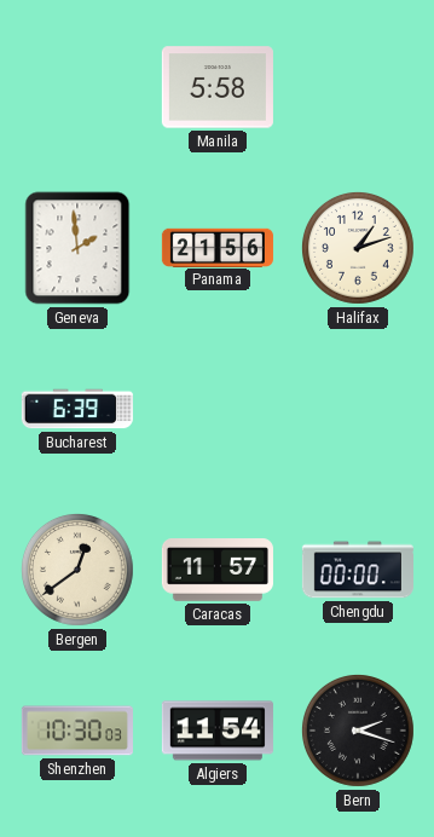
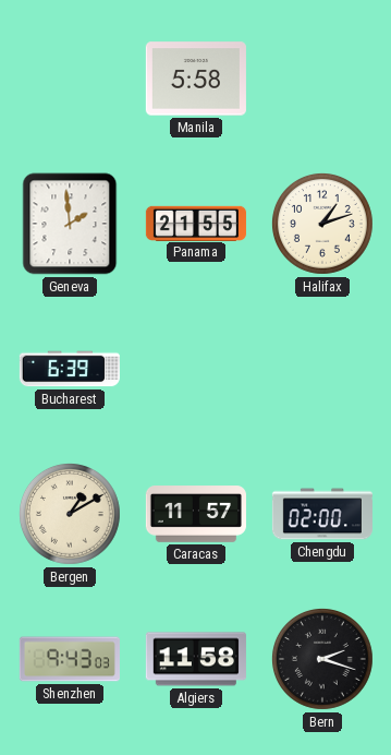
Panama: 21:56 -> 21:55
Bergen: 12:39 -> 1:10
Chengdu: 00:00 -> 02:00
Shenzhen: 10:30 -> 9:43
Algiers: 11:54 -> 11:58
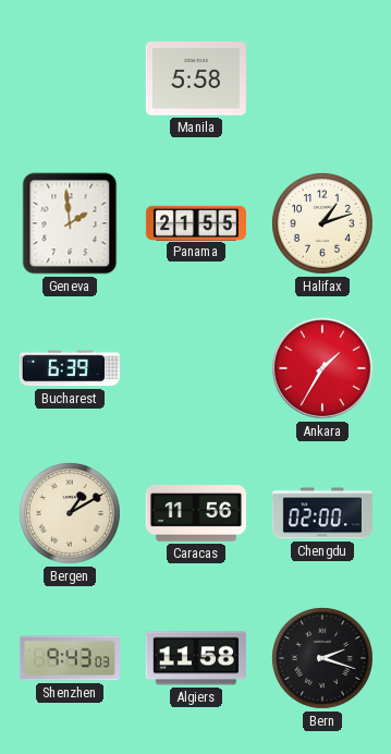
Ankara: none -> 1:35
Caracas: 11:57 -> 11:56
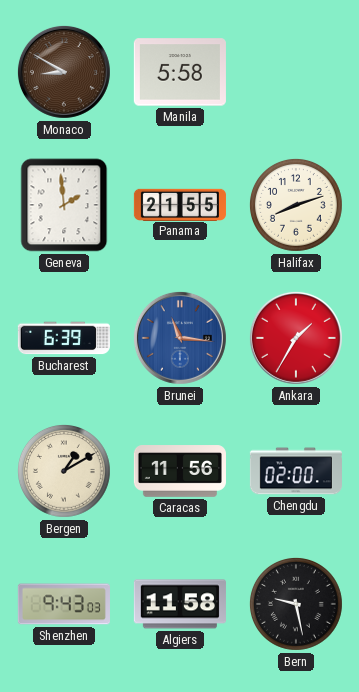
Monaco: none -> 8:50
Halifax: 1:12 -> 8:12
Brunei: none -> 11:16
Bern: 2:18 -> 9:28
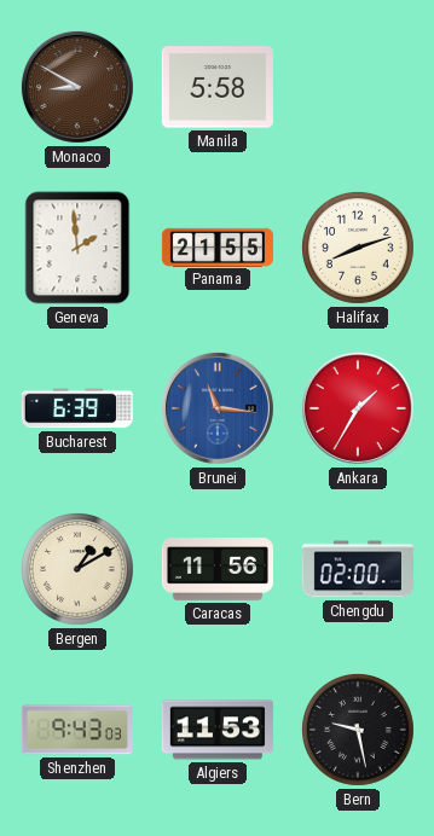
Algiers: 11:58 -> 11:53
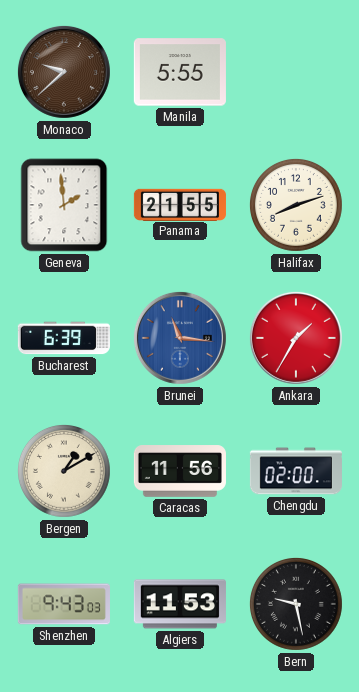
Monaco: 8:50 -> 9:38
Manila: 5:58 -> 5:55
